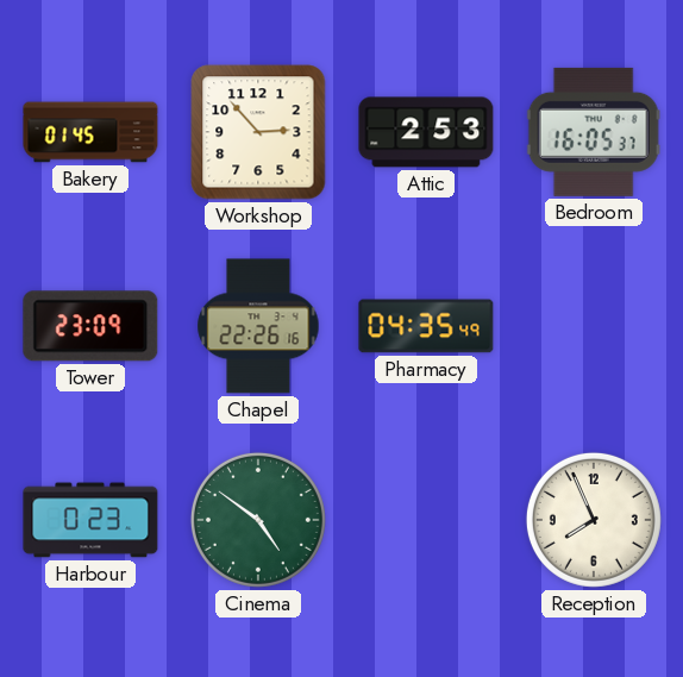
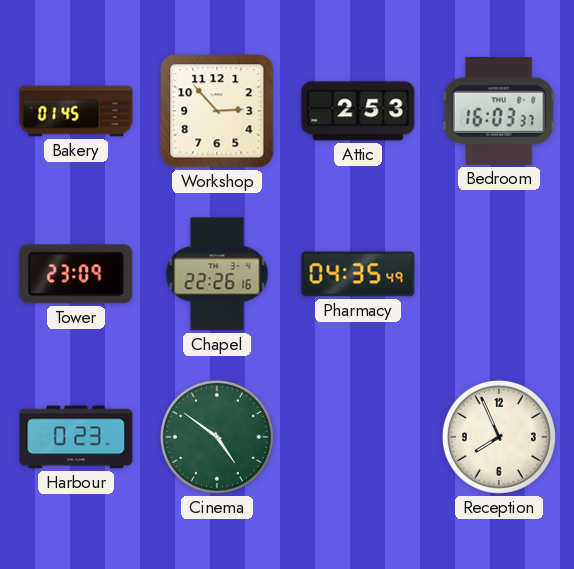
Bedroom: 16:05 -> 16:03
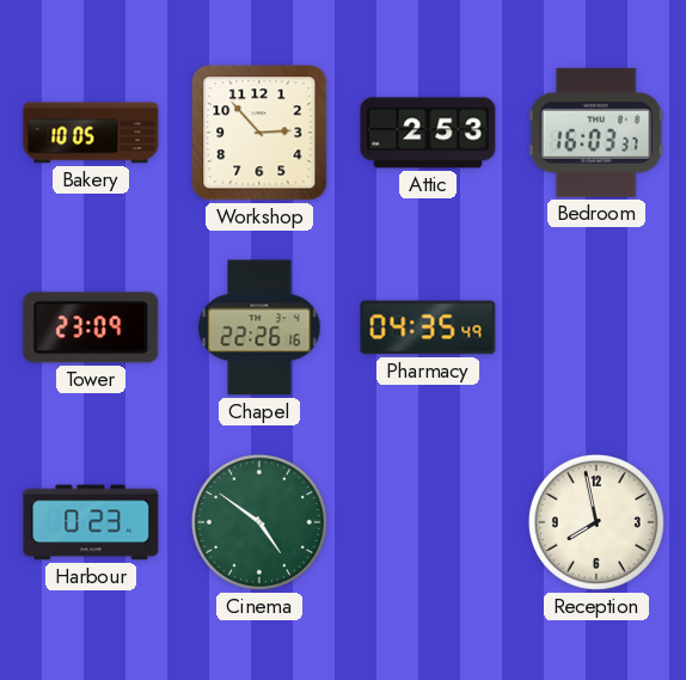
Bakery: 01:45 -> 10:05
Reception: 7:56 -> 7:58
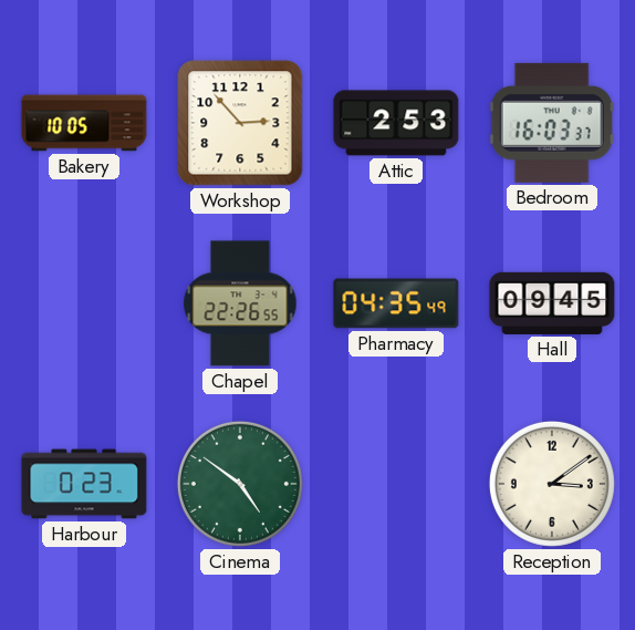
Tower: 23:09 -> none
Chapel: 22:26:16 -> 22:26:55
Hall: none -> 09:45
Reception: 7:58 -> 3:09
